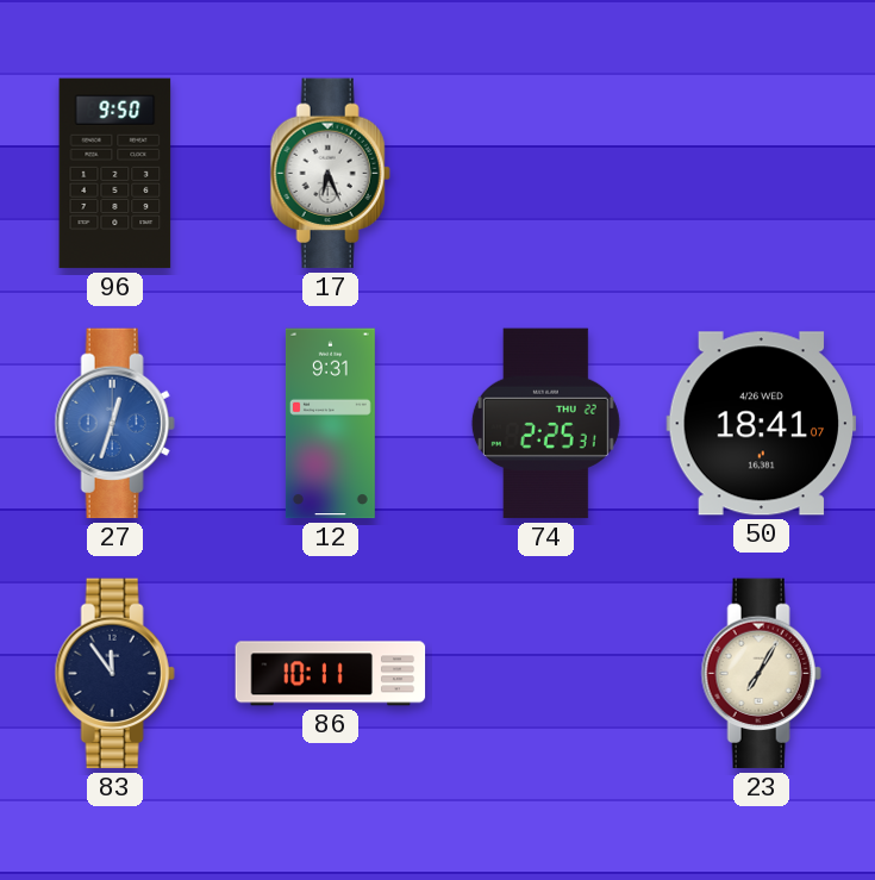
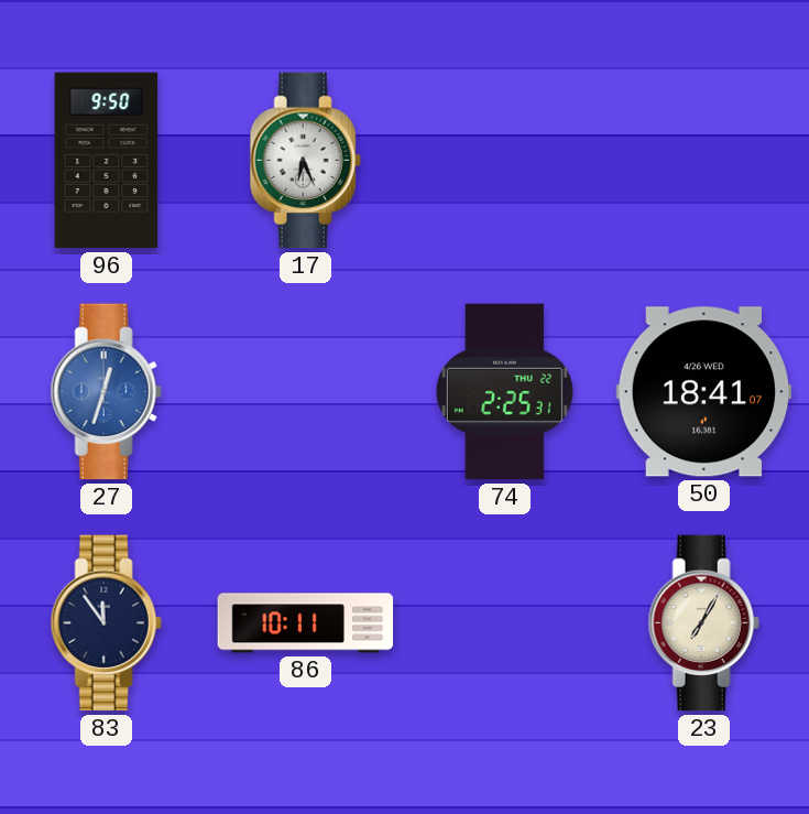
12: 9:31 -> none
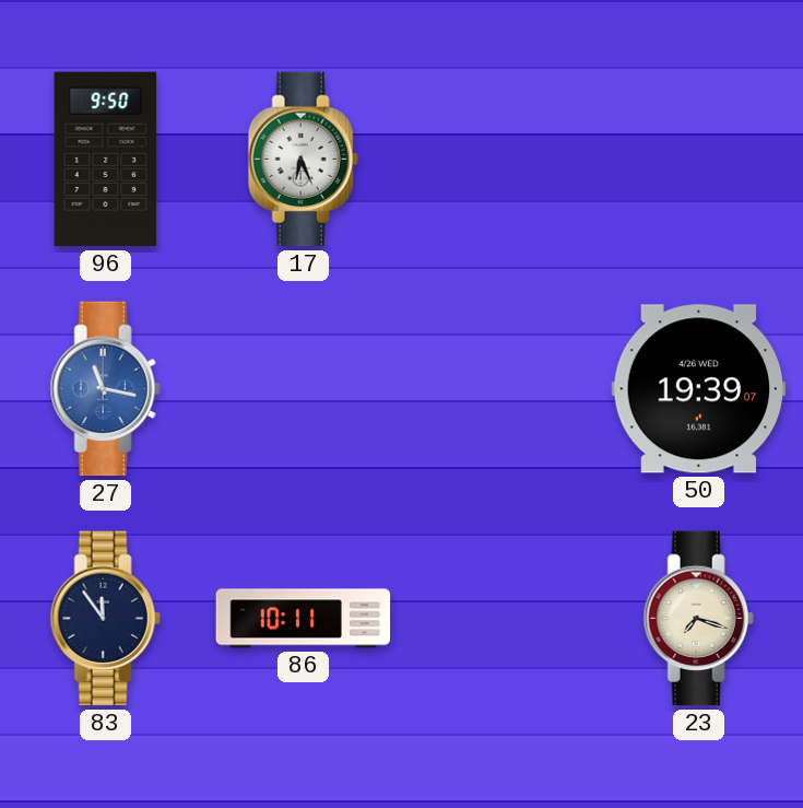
27: 12:33 -> 11:17
74: 2:25 -> none
50: 18:41 -> 19:39
23: 7:05 -> 7:18
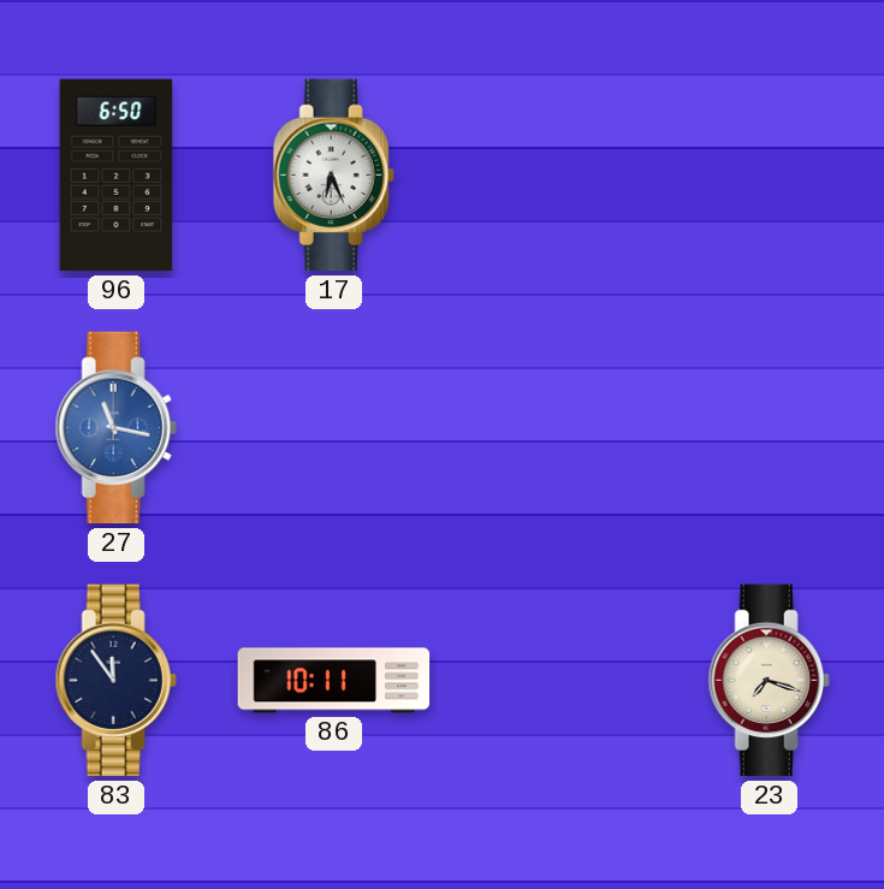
96: 9:50 -> 6:50
50: 19:39 -> none
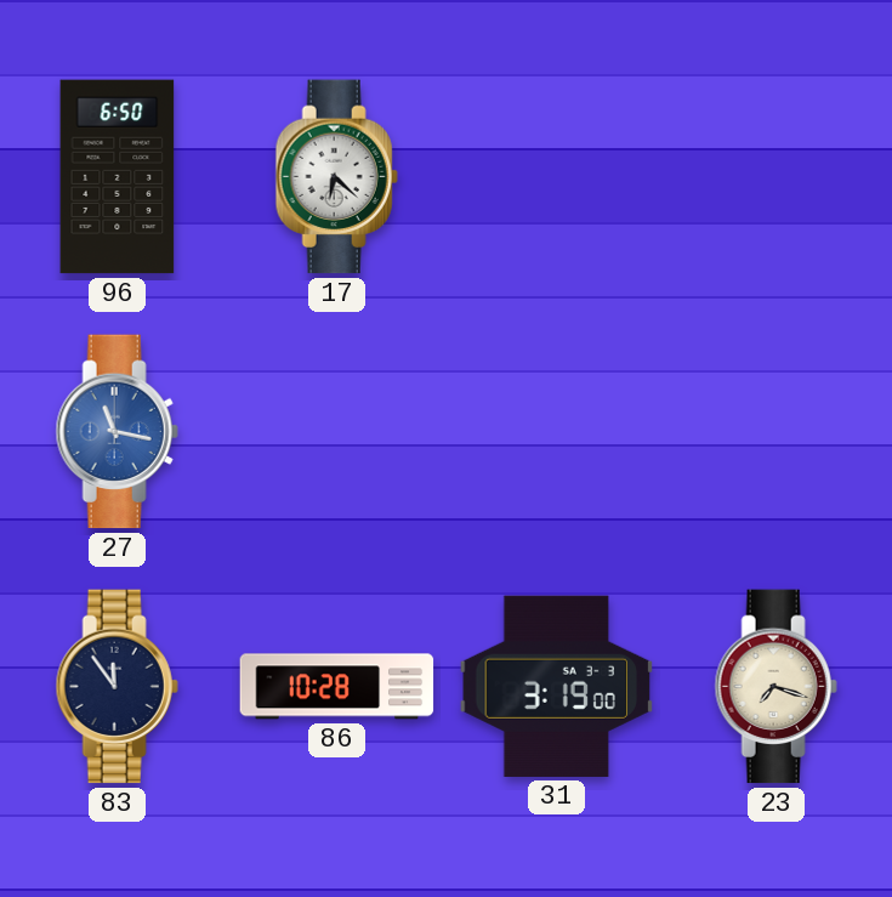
17: 6:26 -> 6:22
86: 10:11 -> 10:28
31: none -> 3:19
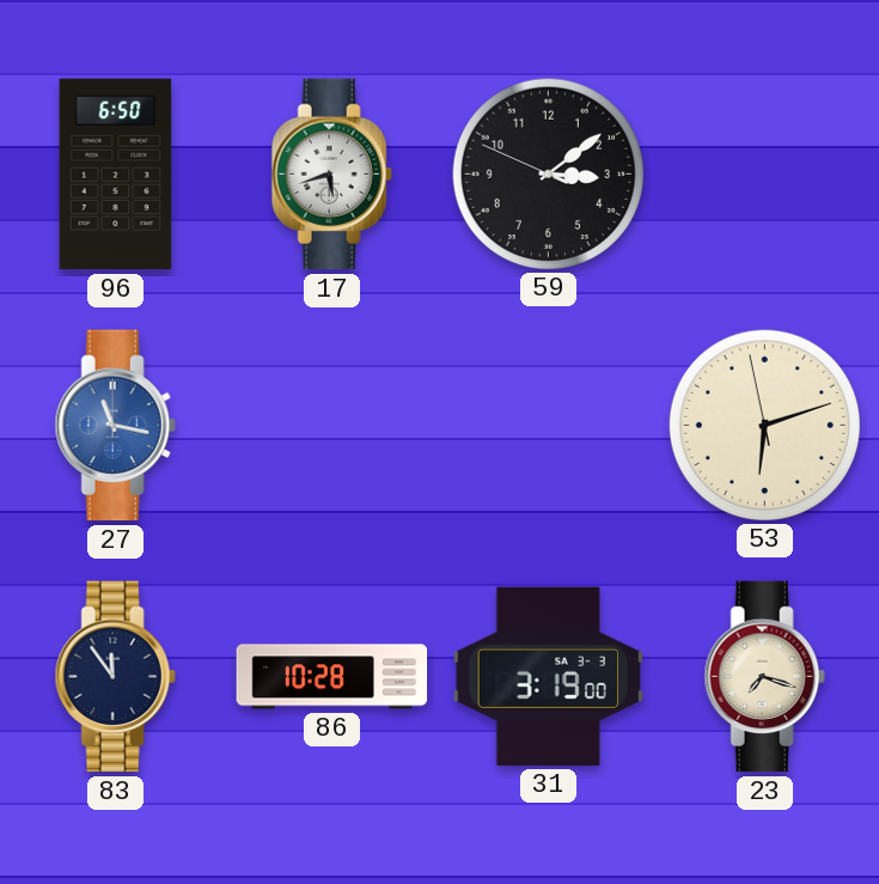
17: 6:22 -> 5:42
59: none -> 3:08
53: none -> 6:11
